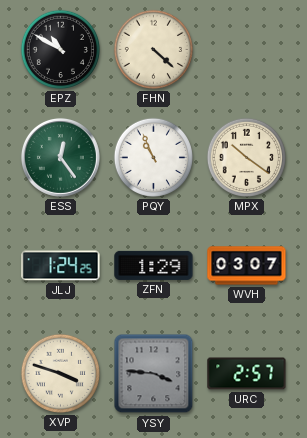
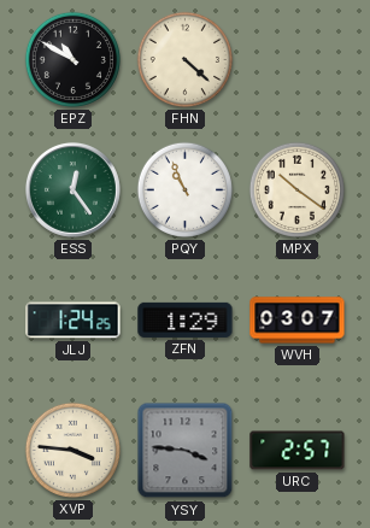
XVP: 3:48 -> 3:46
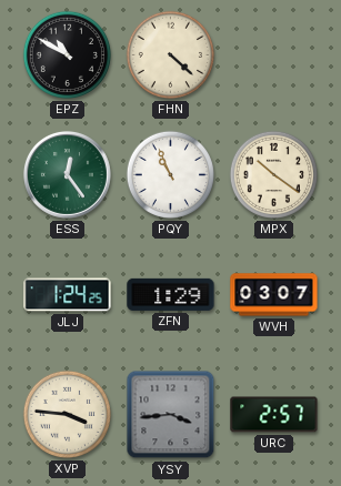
YSY: 3:46 -> 3:44
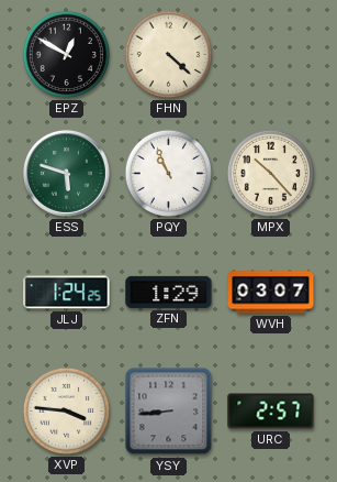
EPZ: 10:50 -> 12:50
ESS: 12:24 -> 5:48
MPX: 10:21 -> 10:23
YSY: 3:44 -> 8:44
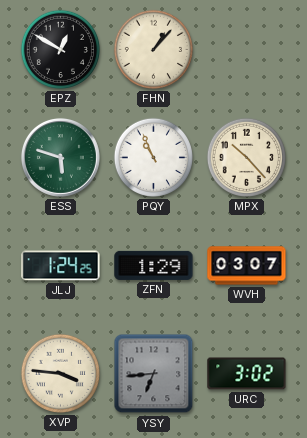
FHN: 4:22 -> 1:07
YSY: 8:44 -> 6:44
URC: 2:57 -> 3:02
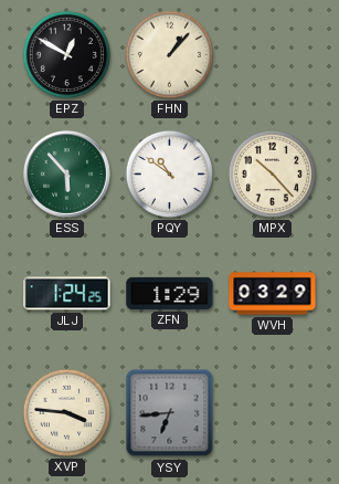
ESS: 5:48 -> 5:53
PQY: 10:56 -> 10:51
WVH: 03:07 -> 03:29
URC: 3:02 -> none
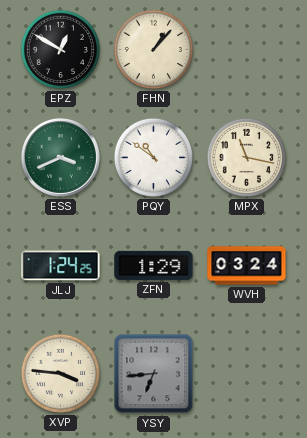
ESS: 5:53 -> 3:41
MPX: 10:23 -> 11:17
WVH: 03:29 -> 03:24
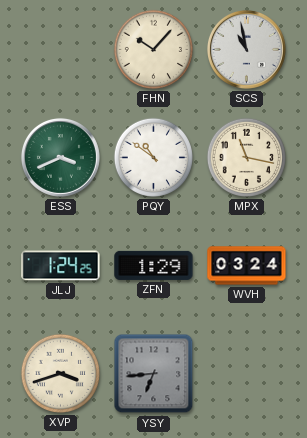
EPZ: 12:50 -> none
FHN: 1:07 -> 10:07
SCS: none -> 10:58
XVP: 3:46 -> 3:42
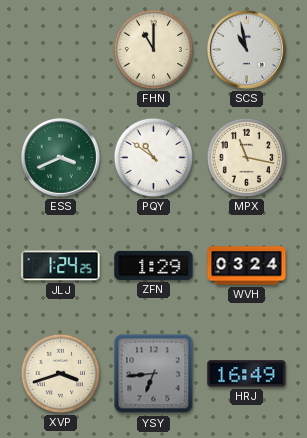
FHN: 10:07 -> 11:00
HRJ: none -> 16:49
